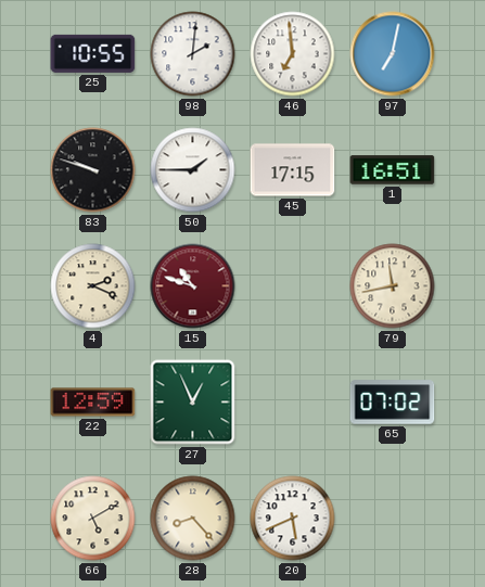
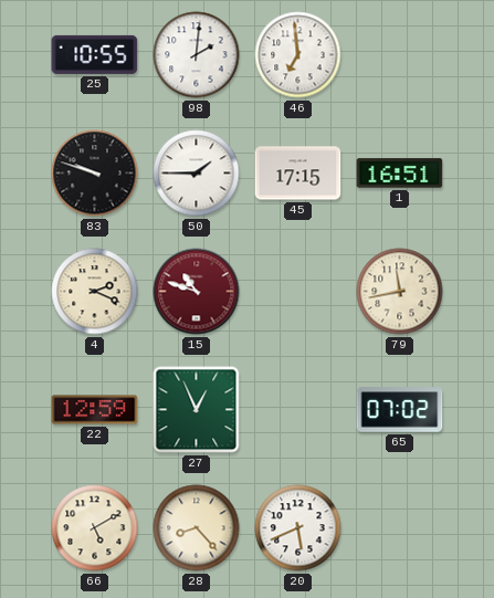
97: 7:02 -> none
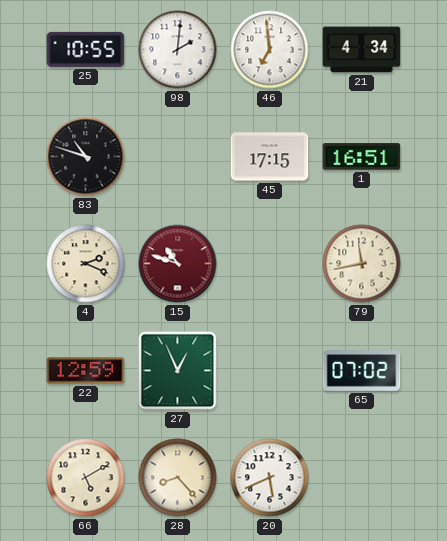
21: none -> 4:34
83: 9:48 -> 10:48
50: 1:45 -> none
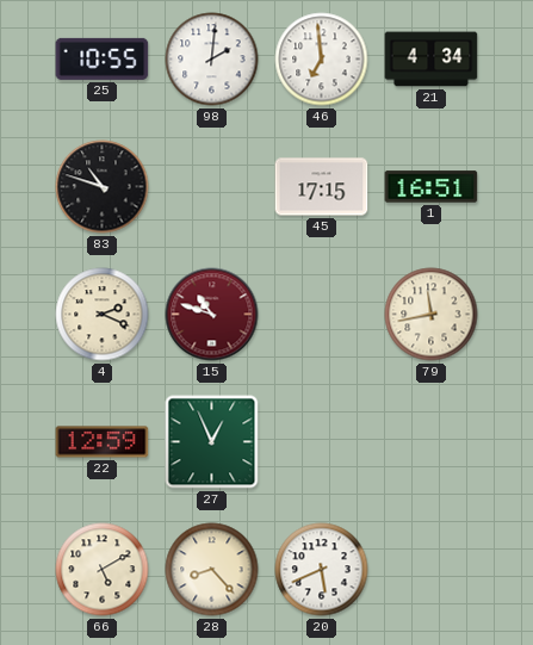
65: 07:02 -> none
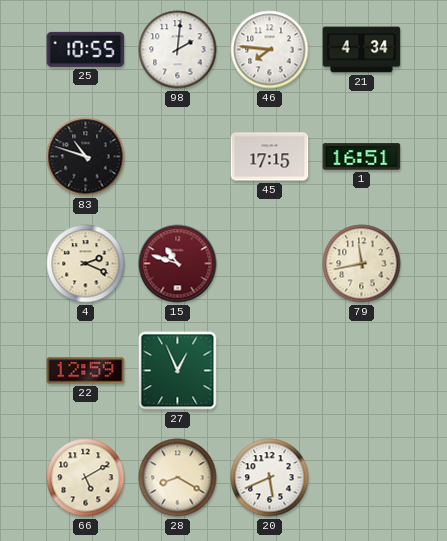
46: 6:59 -> 7:46
28: 8:23 -> 8:20
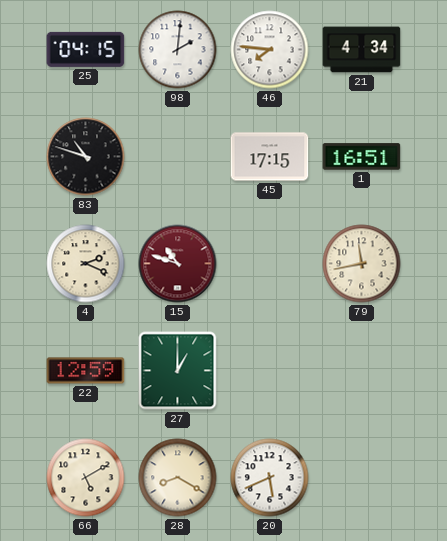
25: 10:55 -> 04:15
27: 12:56 -> 1:00
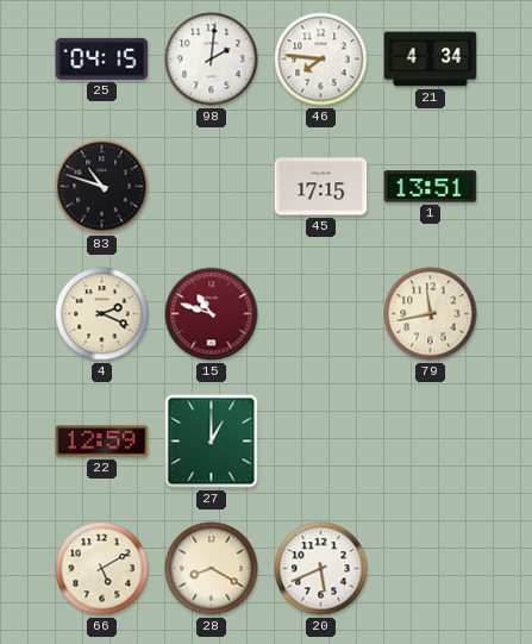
1: 16:51 -> 13:51
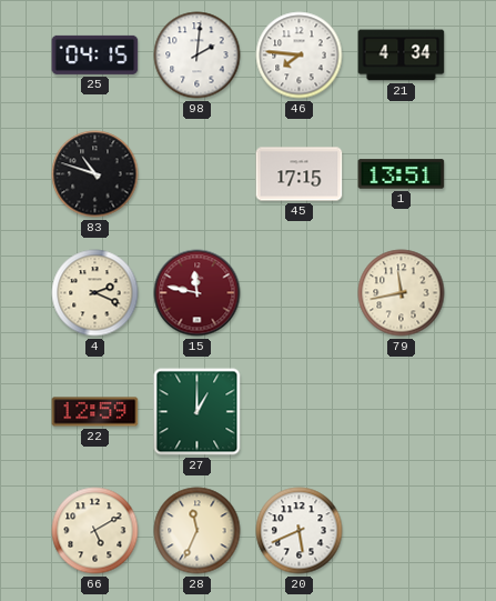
15: 10:48 -> 11:47
28: 8:20 -> 11:34
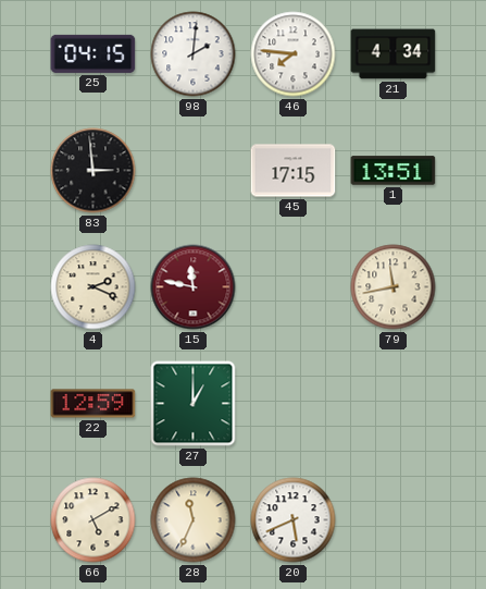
83: 10:48 -> 2:59
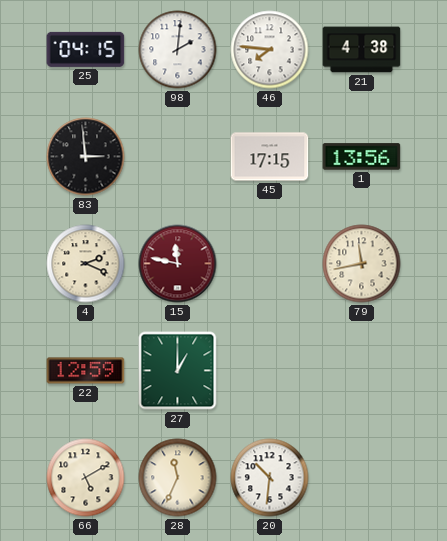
21: 4:34 -> 4:38
1: 13:51 -> 13:56
20: 5:41 -> 10:31
